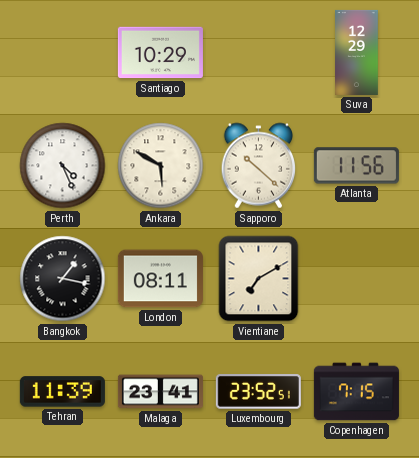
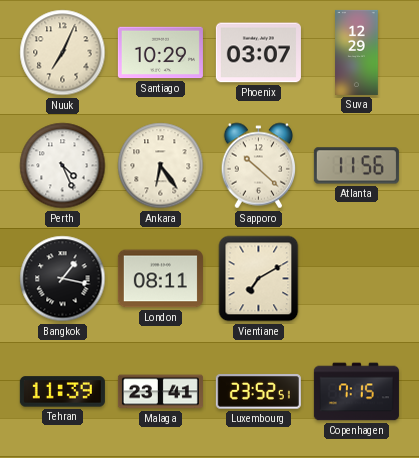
Nuuk: none -> 7:04
Phoenix: none -> 03:07
Ankara: 5:50 -> 6:24
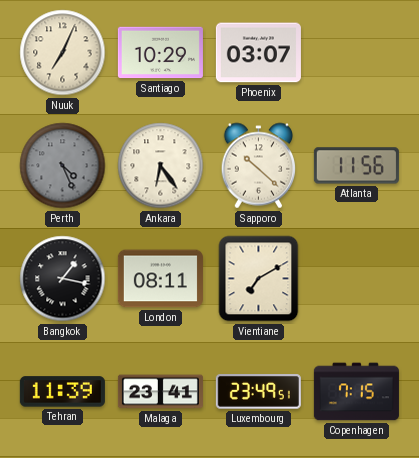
Suva: 12:29 -> none
Perth dial: white -> grey
Luxembourg: 23:52 -> 23:49
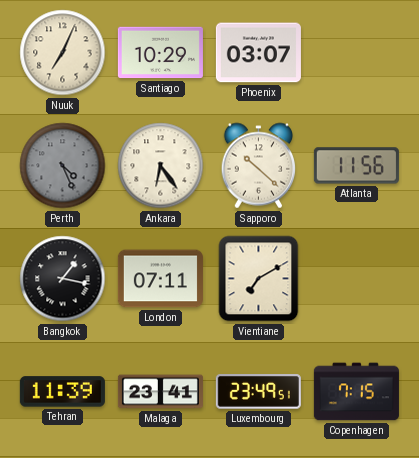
London: 08:11 -> 07:11
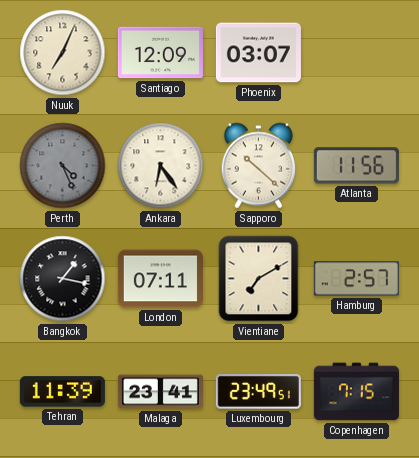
Santiago: 10:29 -> 12:09
Hamburg: none -> 2:57
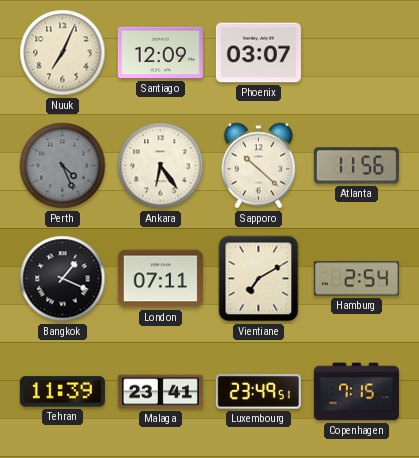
Bangkok: 1:17 -> 1:19
Hamburg: 2:57 -> 2:54
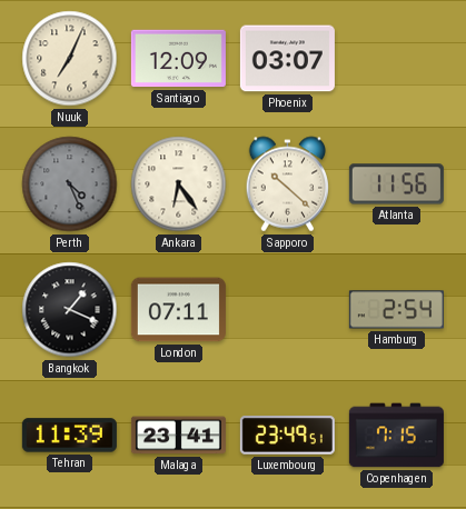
Vientiane: 7:10 -> none
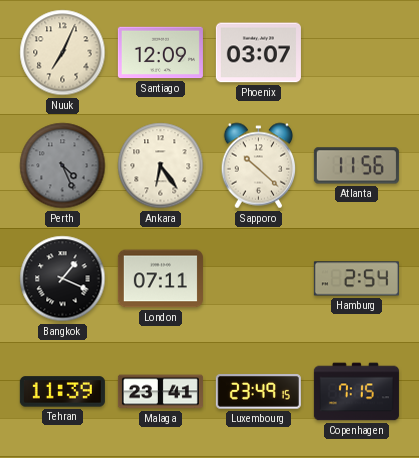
Luxembourg: 23:49:51 -> 23:49:15
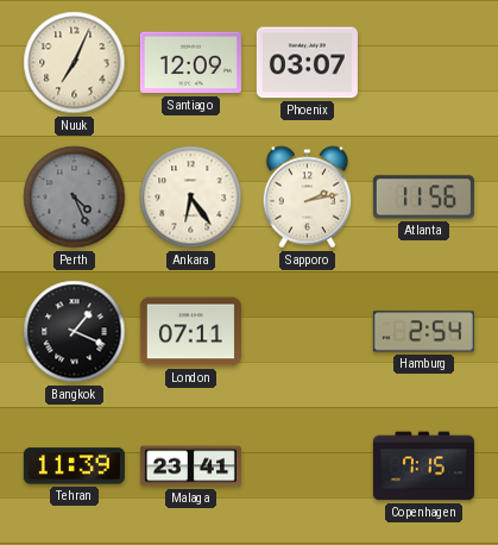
Sapporo: 10:22 -> 2:13
Luxembourg: 23:49 -> none
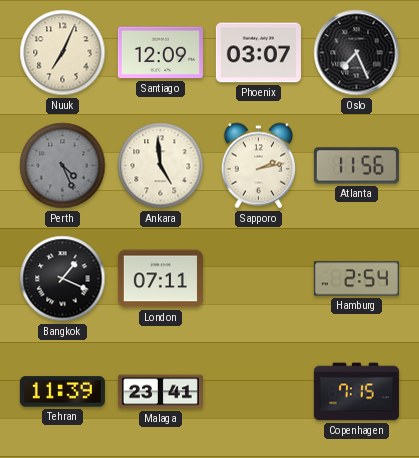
Oslo: none -> 7:26
Ankara: 6:24 -> 4:59
